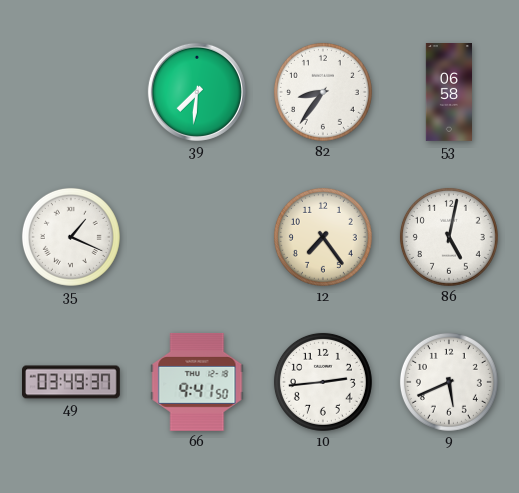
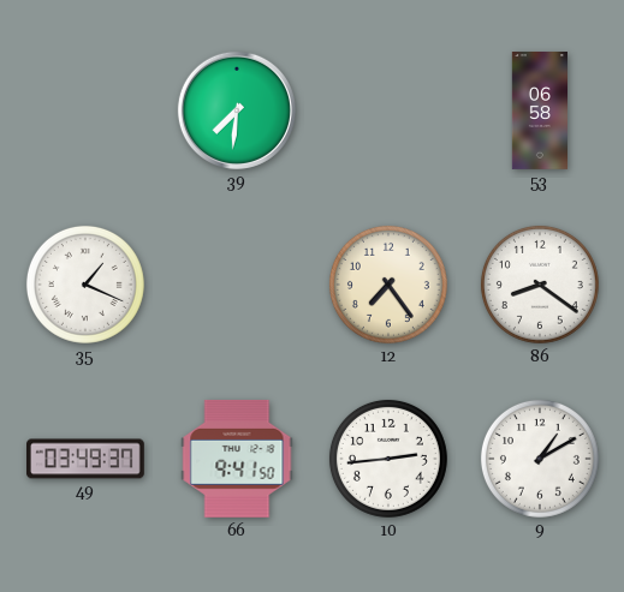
82: 8:36 -> none
86: 5:02 -> 8:21
9: 5:41 -> 1:10
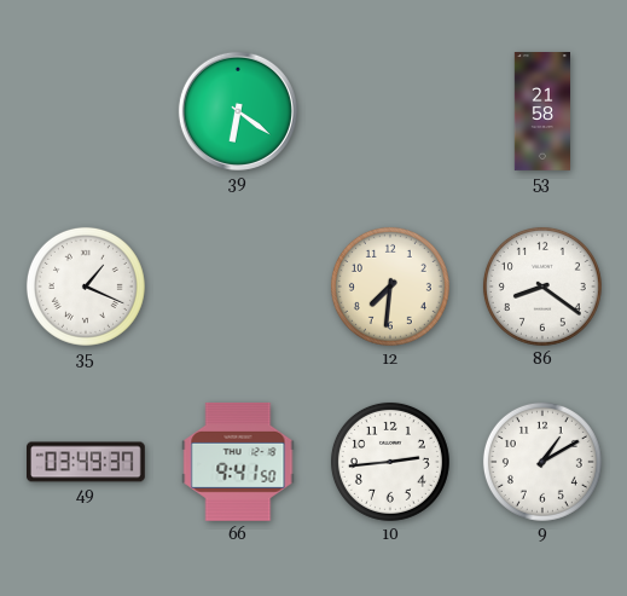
39: 7:31 -> 6:21
53: 06:58 -> 21:58
12: 7:24 -> 7:31
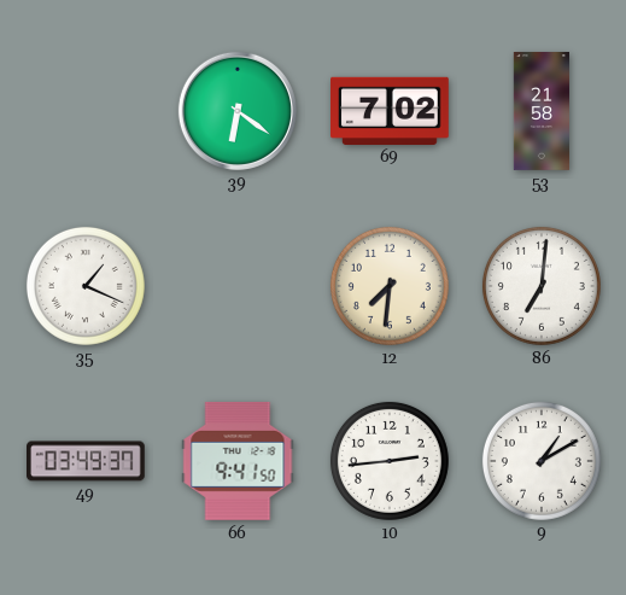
69: none -> 7:02
86: 8:21 -> 7:01
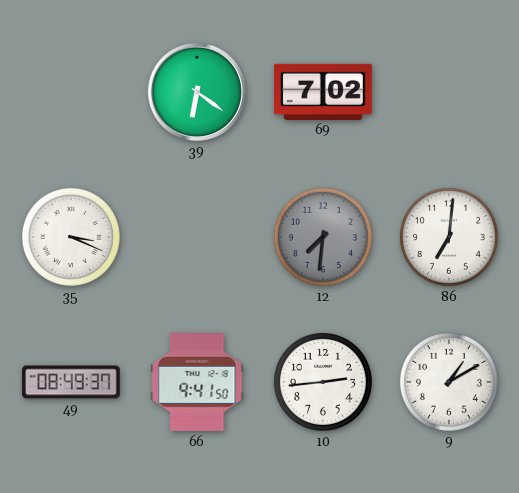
53: 21:58 -> none
35: 1:19 -> 3:19
12 dial: cream -> grey
49: 03:49 -> 08:49
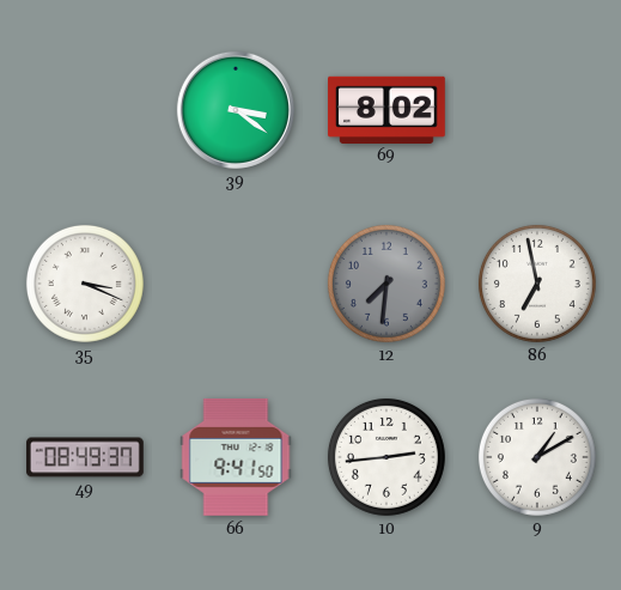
39: 6:21 -> 3:21
69: 7:02 -> 8:02
86: 7:01 -> 6:58
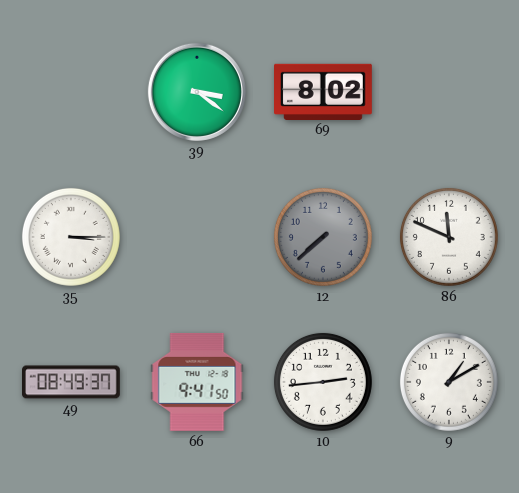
35: 3:19 -> 3:15
12: 7:31 -> 7:38
86: 6:58 -> 11:49
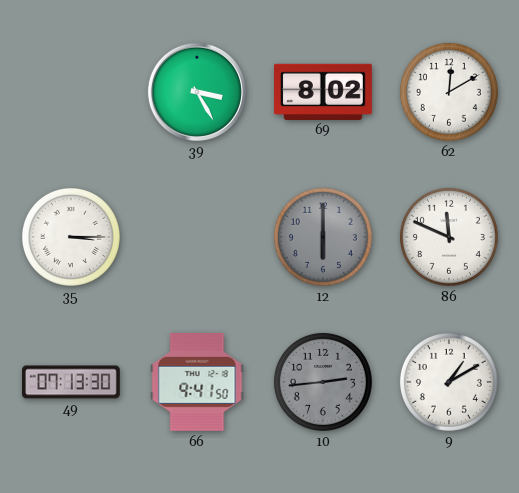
39: 3:21 -> 3:25
62: none -> 12:10
12: 7:38 -> 6:00
49: 08:49 -> 07:13
10 dial: white -> grey
